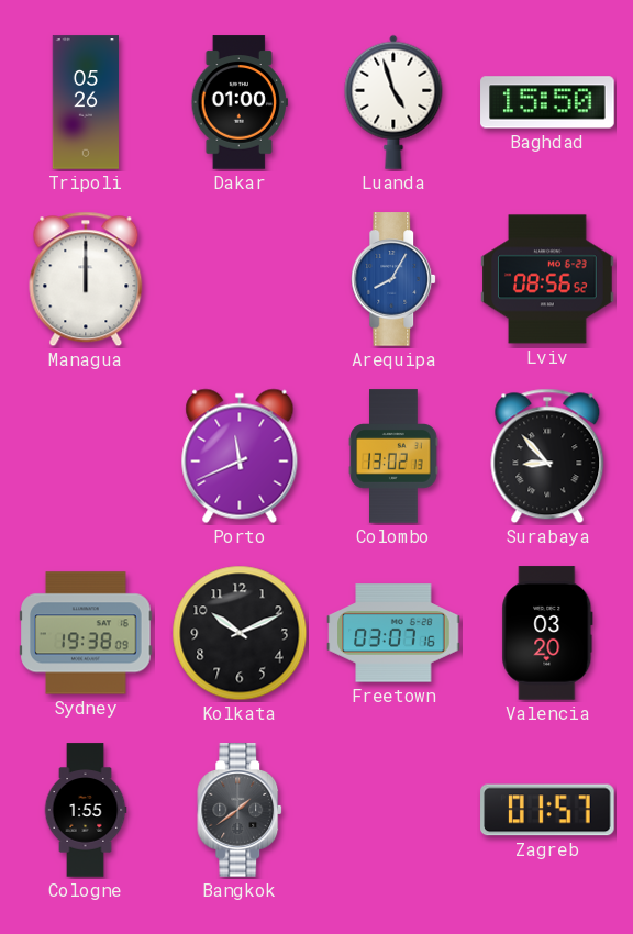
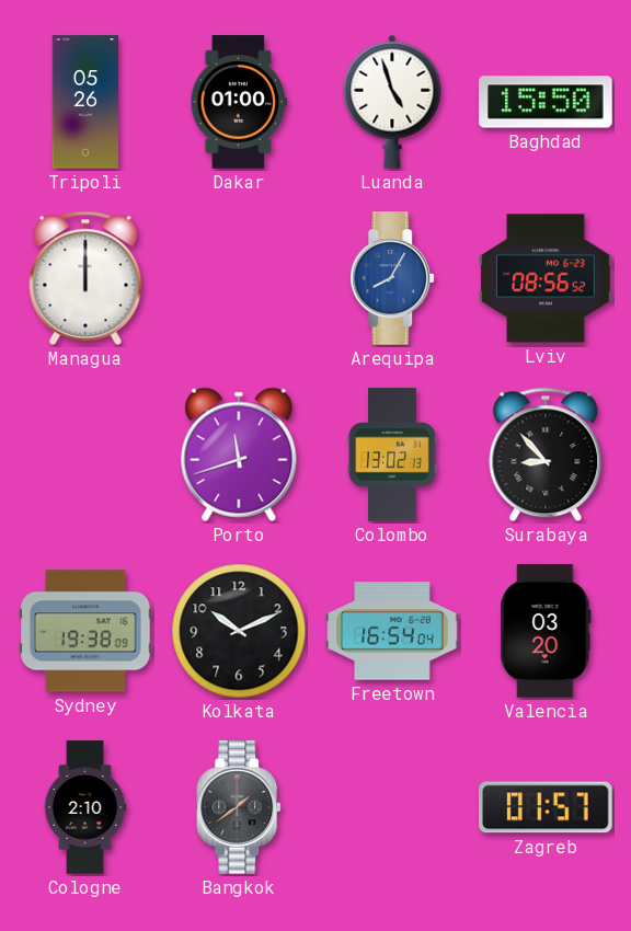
Porto: 11:41 -> 11:42
Freetown: 03:07 -> 16:54
Cologne: 1:55 -> 2:10
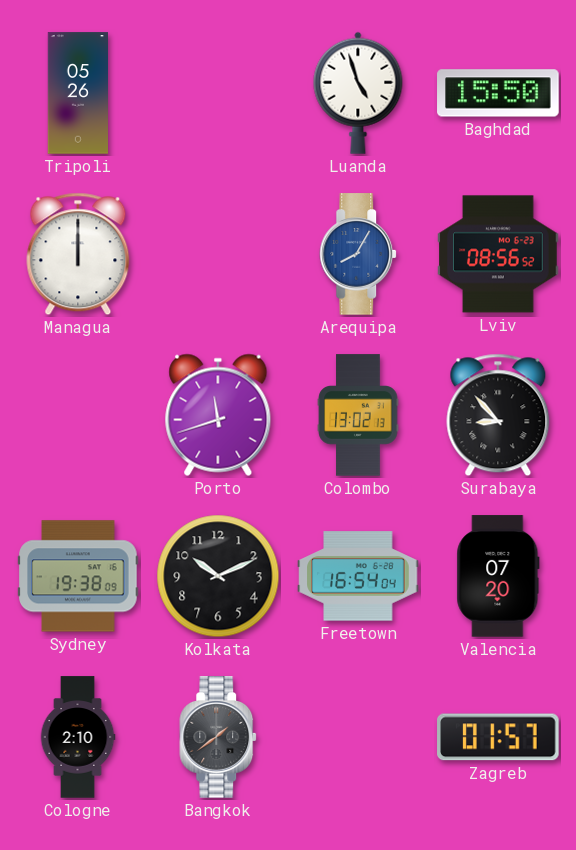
Dakar: 01:00 -> none
Valencia: 03:20 -> 07:20
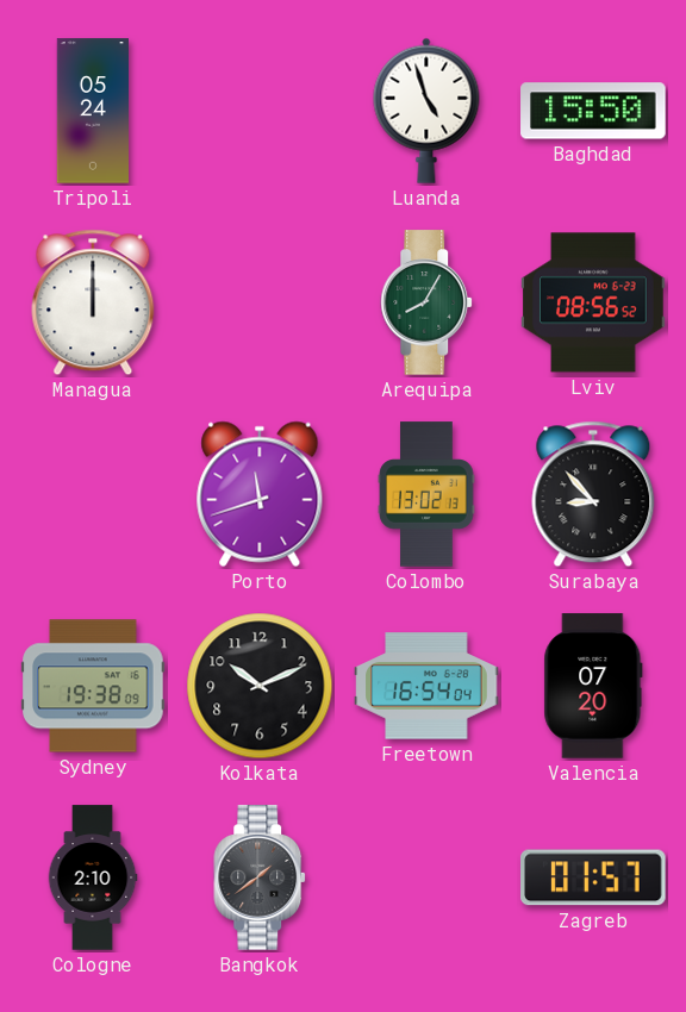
Tripoli: 05:26 -> 05:24
Arequipa dial: blue -> green
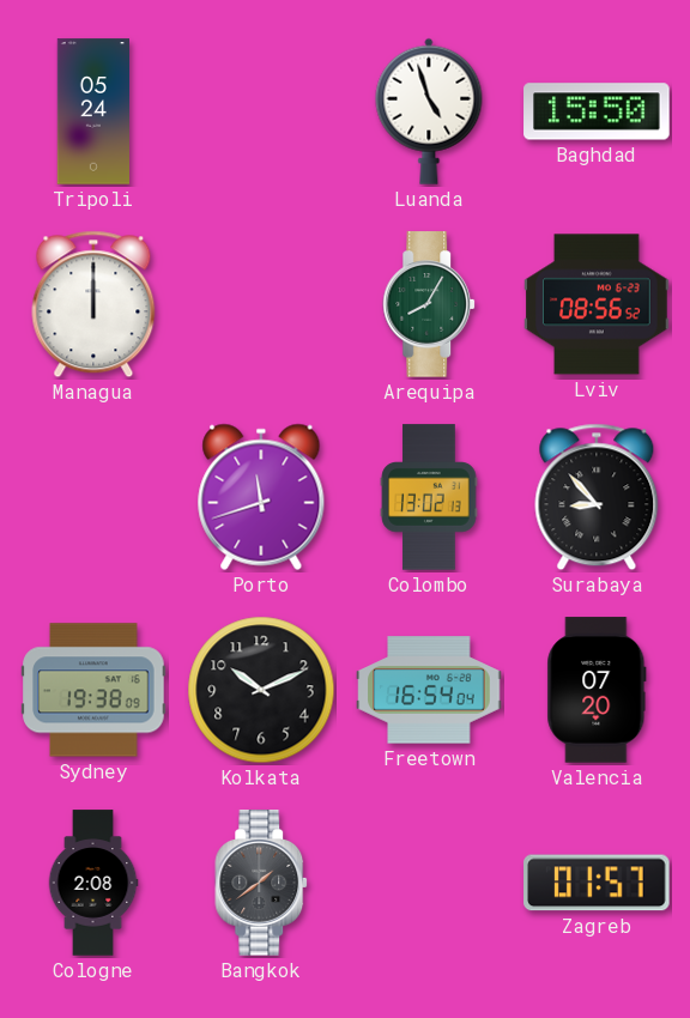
Cologne: 2:10 -> 2:08
